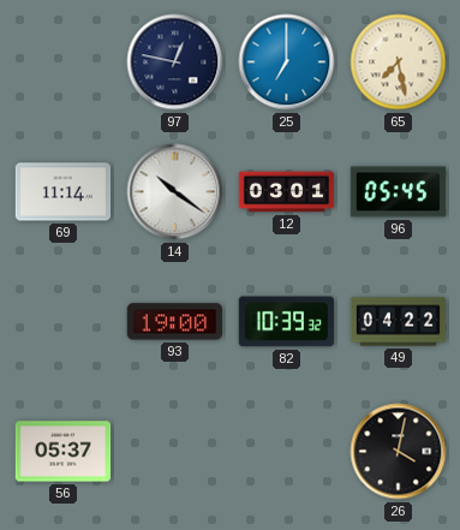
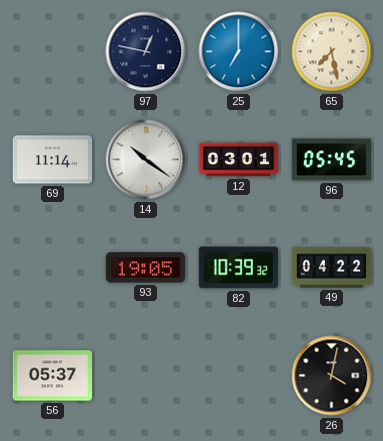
93: 19:00 -> 19:05
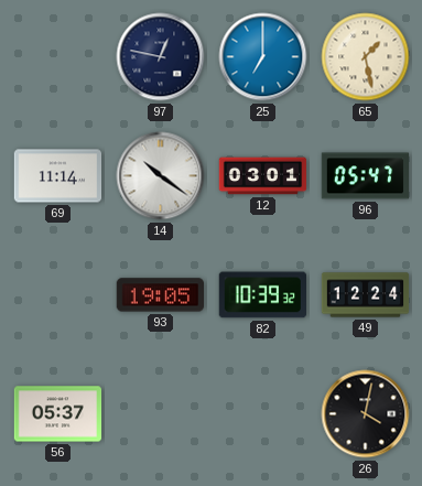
65: 7:28 -> 1:28
96: 05:45 -> 05:47
49: 04:22 -> 12:24
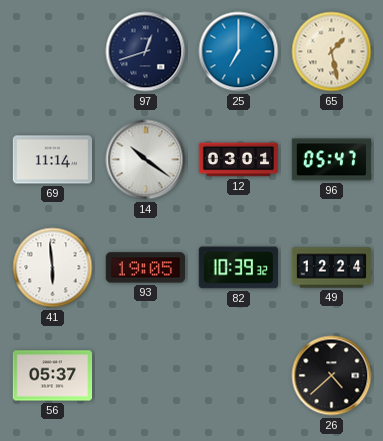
97: 12:47 -> 12:42
41: none -> 5:59
26: 4:02 -> 4:38
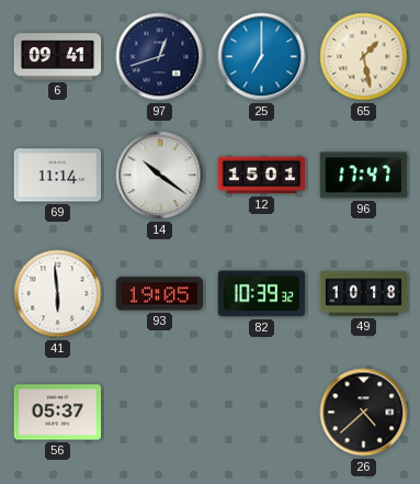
6: none -> 09:41
12: 03:01 -> 15:01
96: 05:47 -> 17:47
49: 12:24 -> 10:18
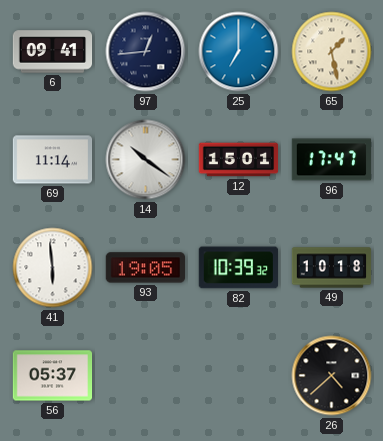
97: 12:42 -> 12:44
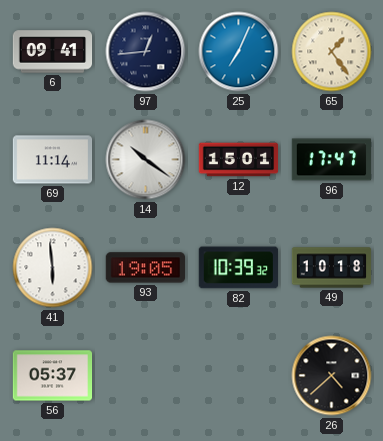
25: 7:00 -> 7:04
65: 1:28 -> 1:24
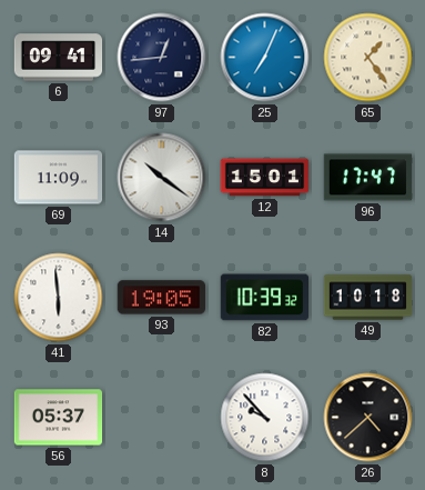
69: 11:14 -> 11:09
8: none -> 9:53
